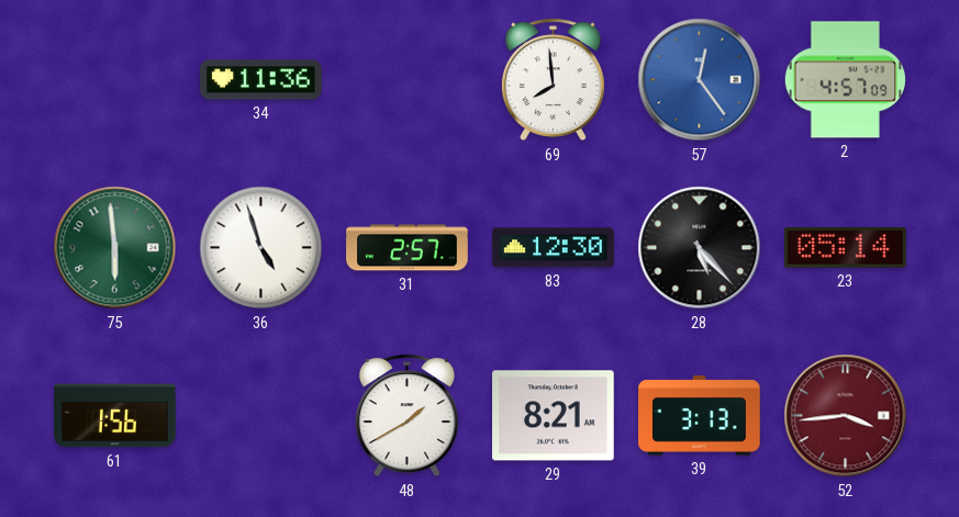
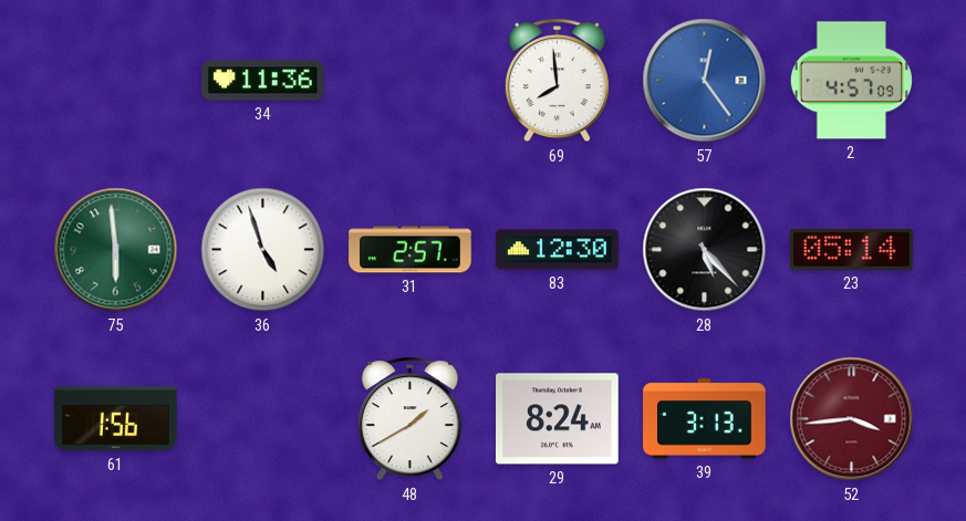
29: 8:21 -> 8:24
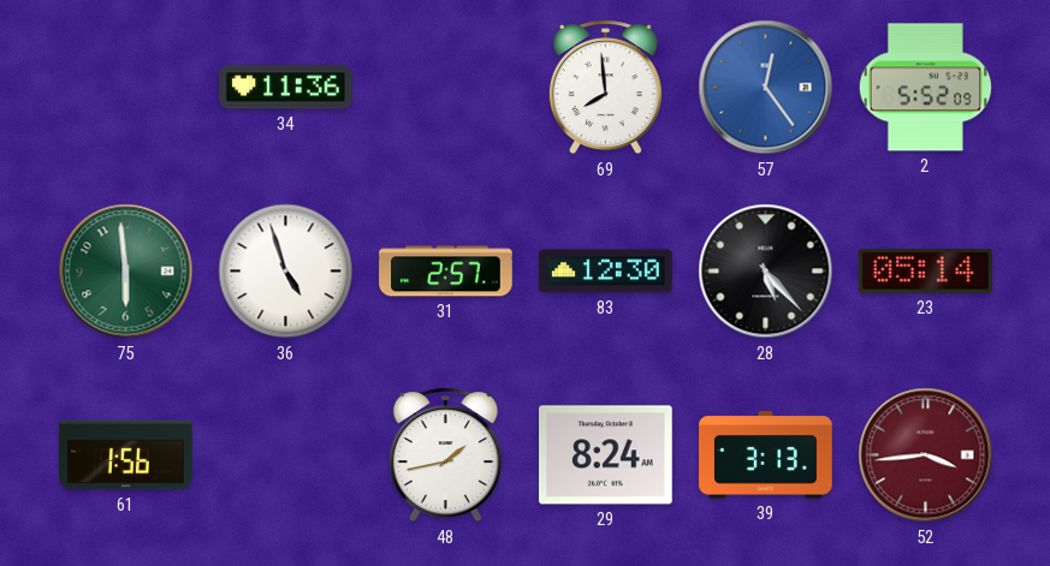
2: 4:57 -> 5:52
48: 1:40 -> 1:43
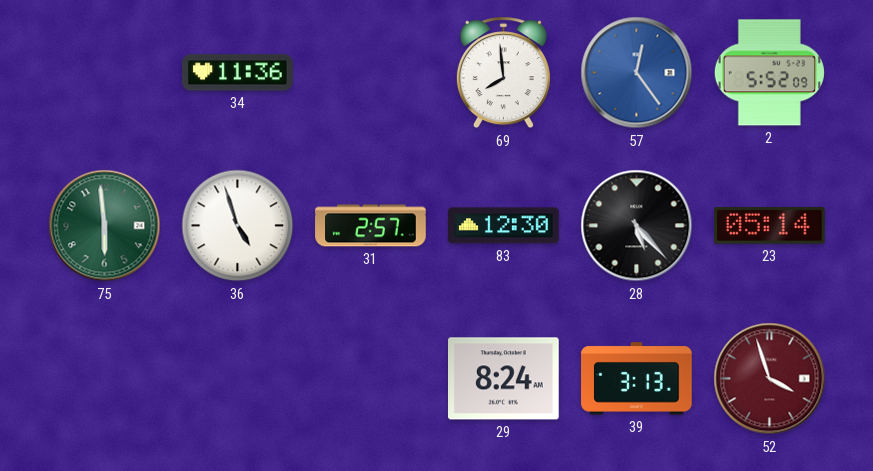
61: 1:56 -> none
48: 1:43 -> none
52: 3:44 -> 3:57
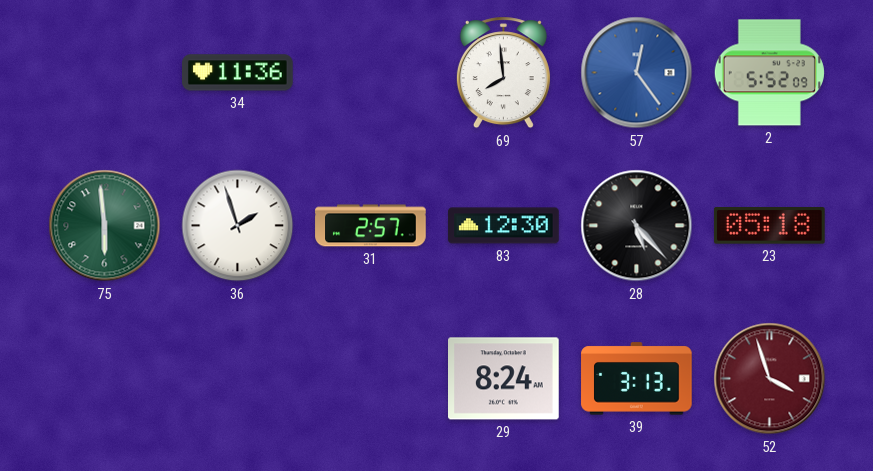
36: 4:57 -> 1:57
23: 05:14 -> 05:18
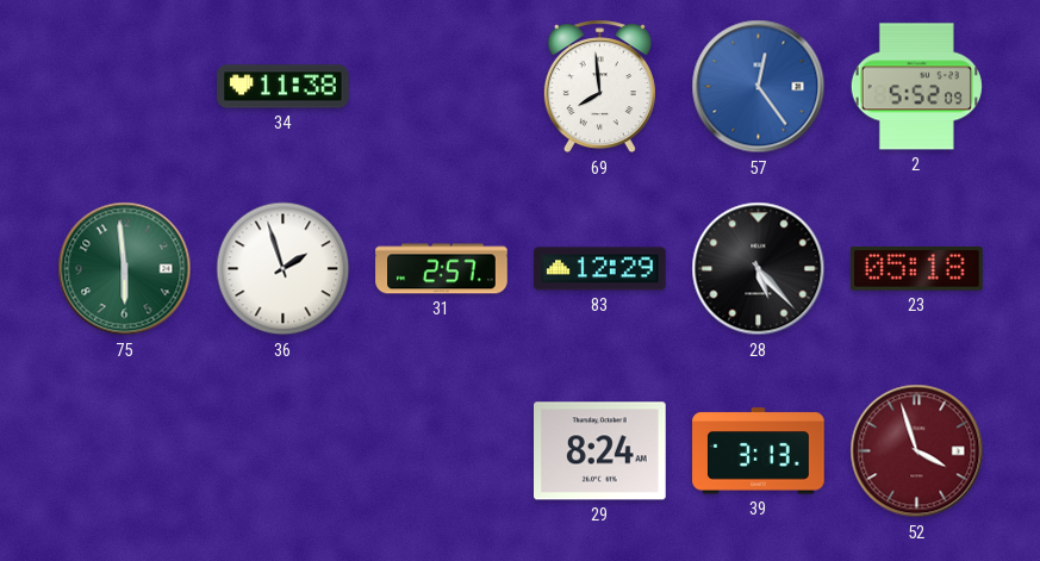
34: 11:36 -> 11:38
83: 12:30 -> 12:29
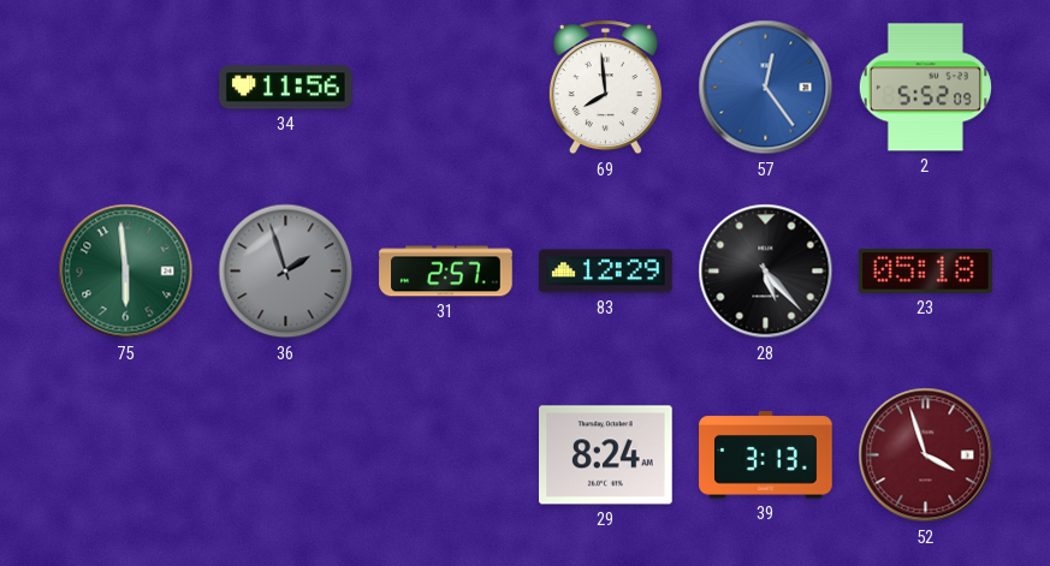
34: 11:38 -> 11:56
36 dial: white -> grey
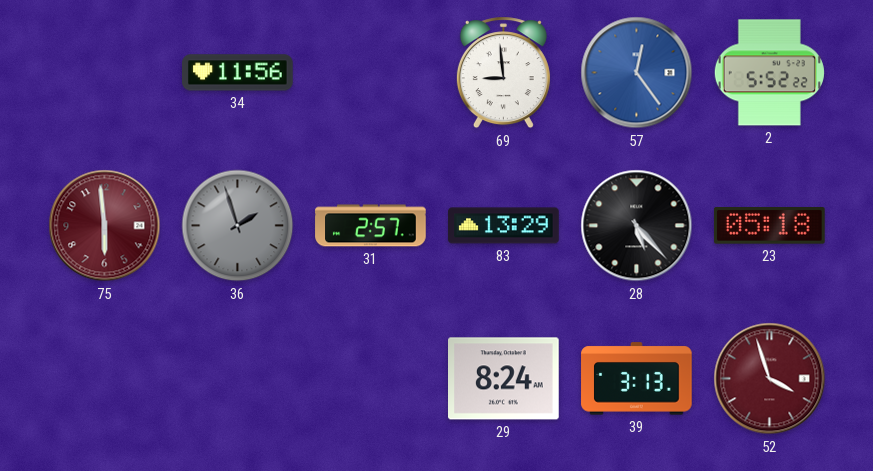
69: 7:59 -> 8:59
2: 5:52:09 -> 5:52:22
75 dial: green -> burgundy
83: 12:29 -> 13:29
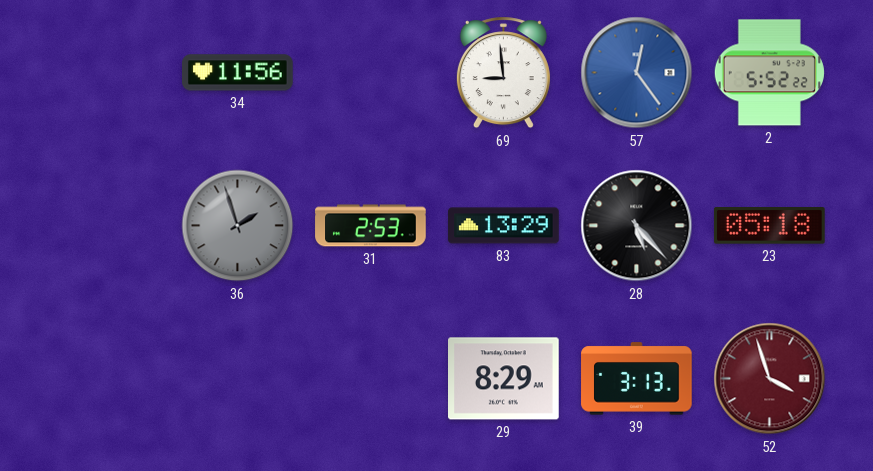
75: 5:59 -> none
31: 2:57 -> 2:53
29: 8:24 -> 8:29
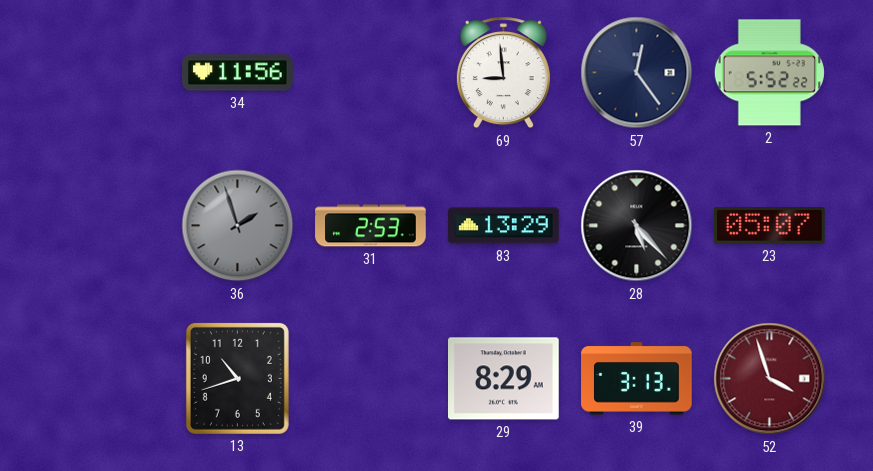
57 dial: blue -> navy
23: 05:18 -> 05:07
13: none -> 10:42
